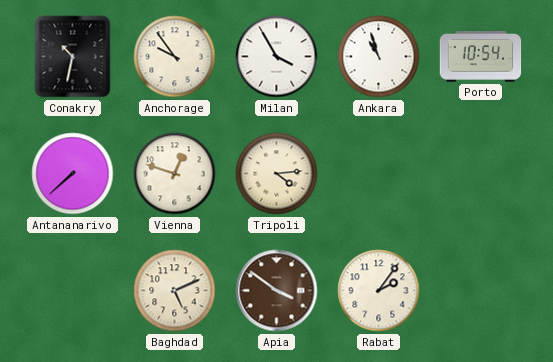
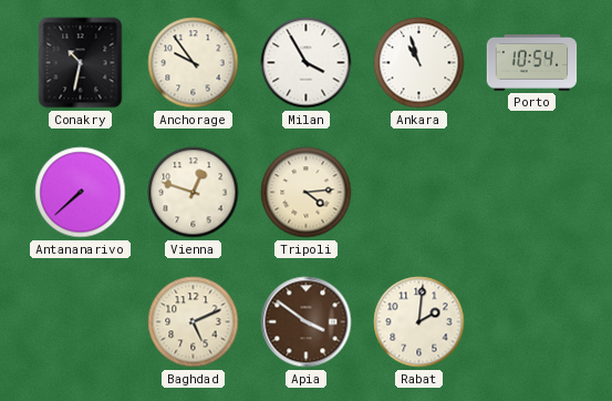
Rabat: 2:06 -> 2:01
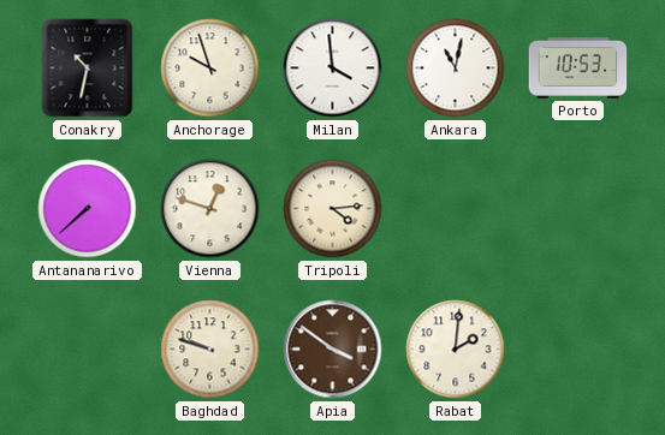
Anchorage: 9:54 -> 9:57
Milan: 3:55 -> 3:59
Ankara: 10:57 -> 11:02
Porto: 10:54 -> 10:53
Baghdad: 5:11 -> 9:48
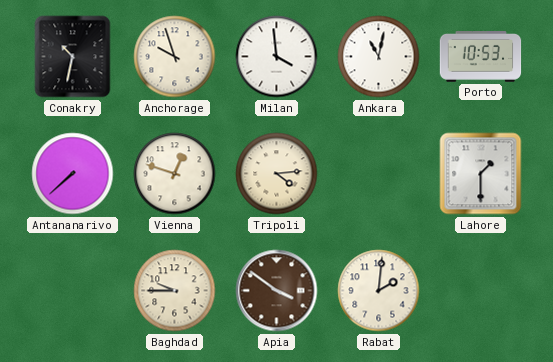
Lahore: none -> 1:30
Baghdad: 9:48 -> 9:45
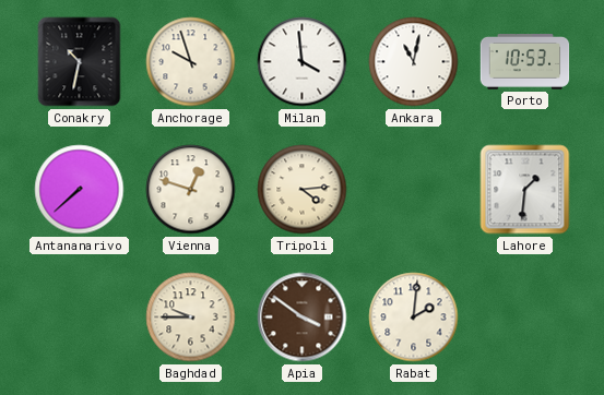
Lahore: 1:30 -> 1:31
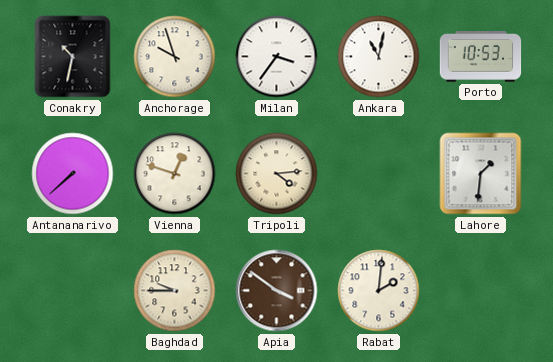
Milan: 3:59 -> 3:36
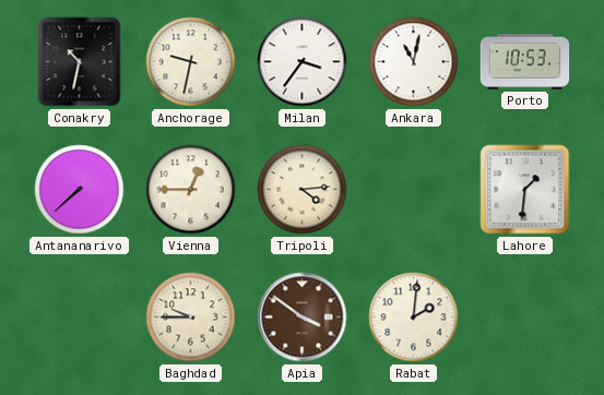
Anchorage: 9:57 -> 9:32
Vienna: 12:48 -> 12:45
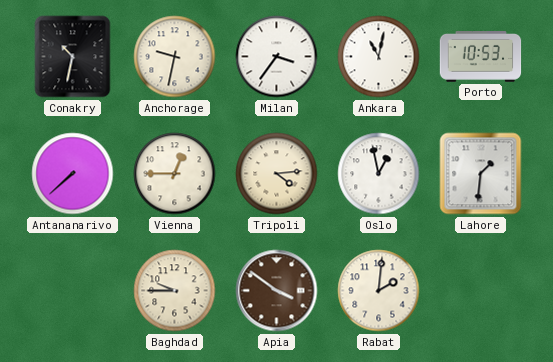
Oslo: none -> 12:58
